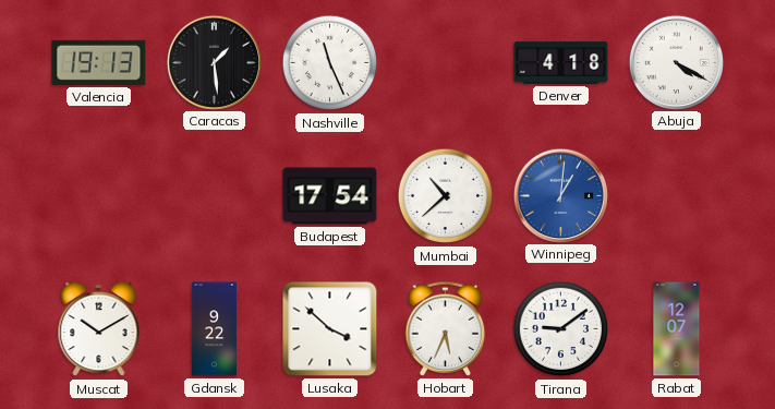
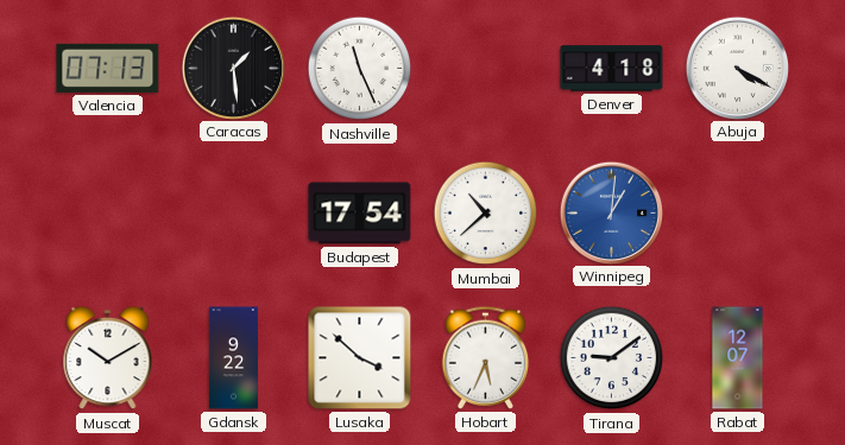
Valencia: 19:13 -> 07:13
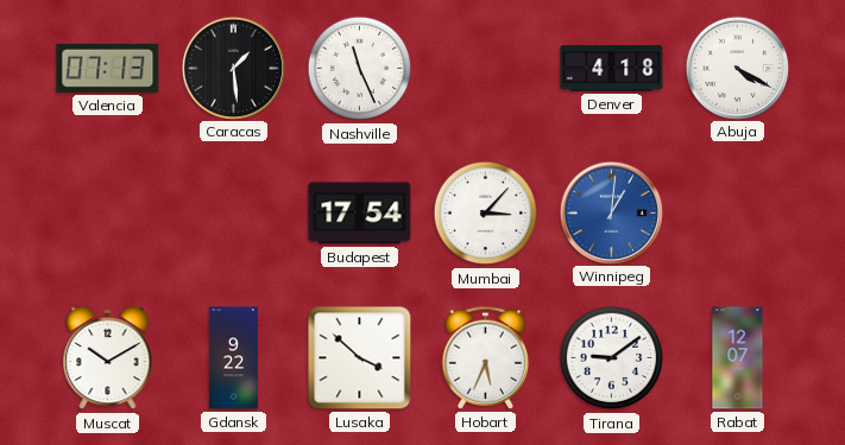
Mumbai: 10:38 -> 3:07
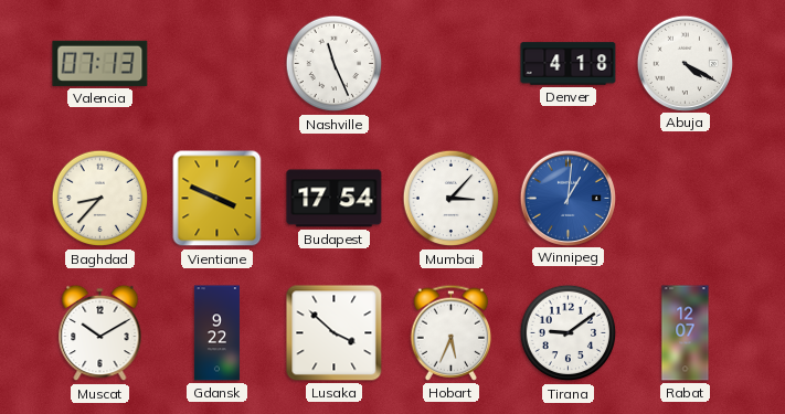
Caracas: 1:29 -> none
Baghdad: none -> 8:37
Vientiane: none -> 3:49
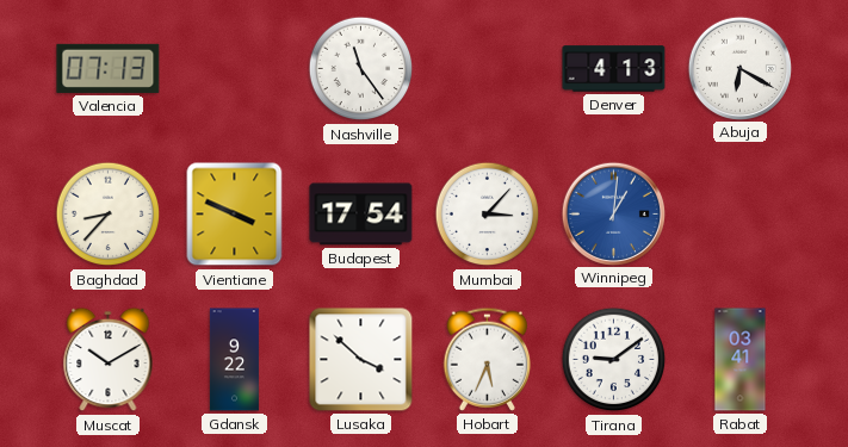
Nashville: 11:26 -> 11:24
Denver: 4:18 -> 4:13
Abuja: 4:20 -> 6:20
Rabat: 12:07 -> 03:41
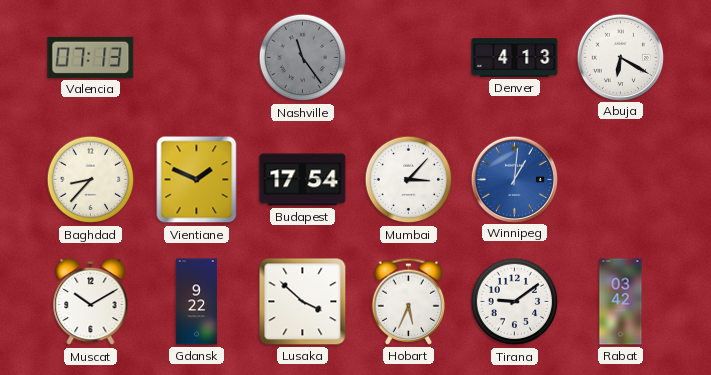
Nashville dial: white -> grey
Vientiane: 3:49 -> 1:49
Rabat: 03:41 -> 03:42
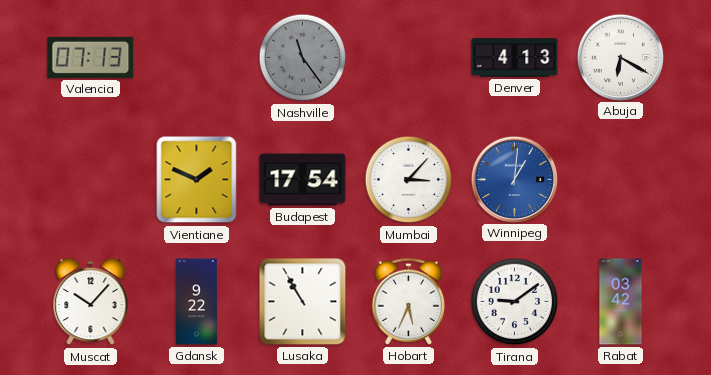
Baghdad: 8:37 -> none
Muscat: 10:10 -> 10:07
Lusaka: 3:52 -> 10:55
